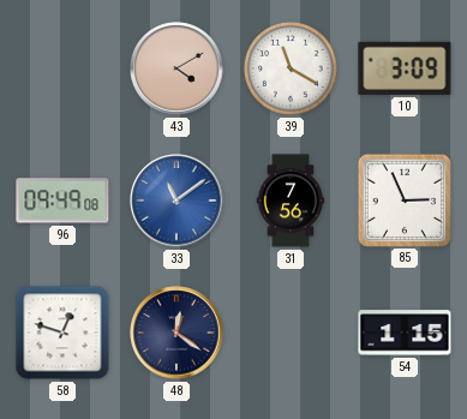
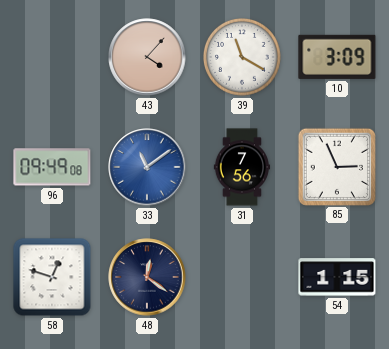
43: 4:10 -> 4:07
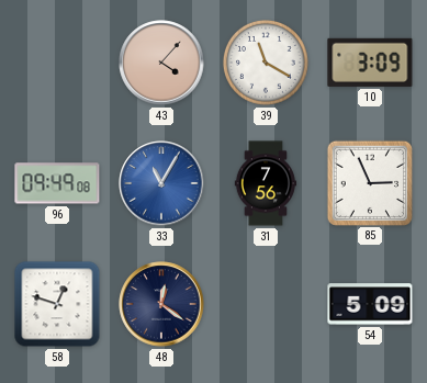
33: 11:09 -> 11:05
54: 1:15 -> 5:09
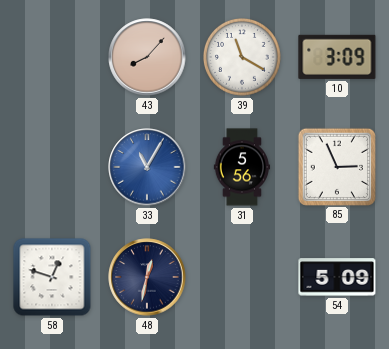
43: 4:07 -> 8:07
96: 09:49 -> none
31: 7:56 -> 5:56
48: 12:21 -> 12:32
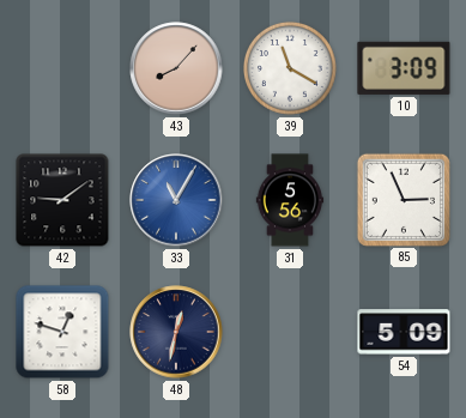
42: none -> 9:09
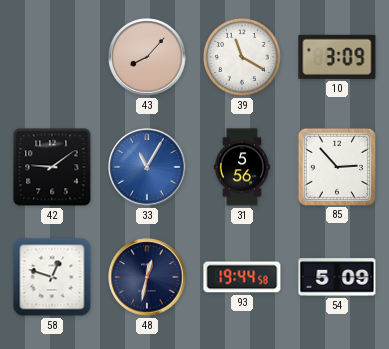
85: 2:56 -> 2:53
93: none -> 19:44
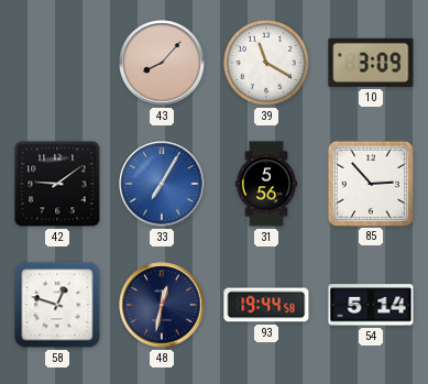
33: 11:05 -> 7:05
54: 5:09 -> 5:14
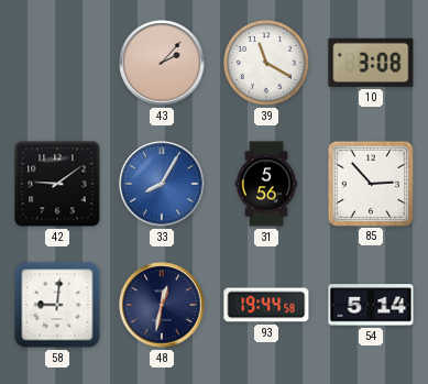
43: 8:07 -> 2:07
10: 3:09 -> 3:08
33: 7:05 -> 8:05
58: 12:48 -> 9:01
